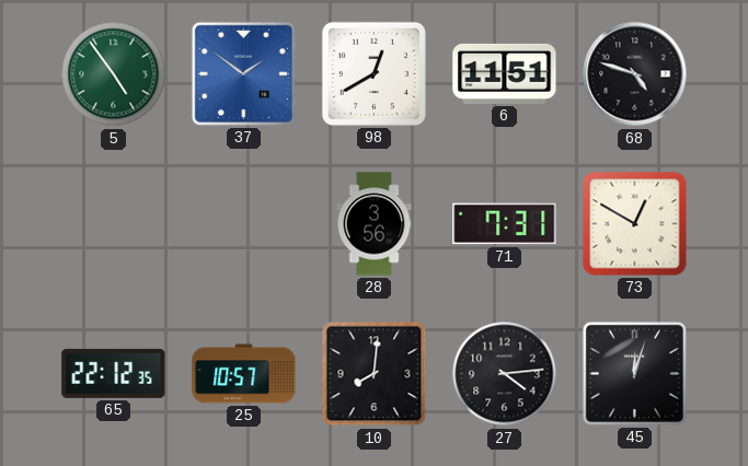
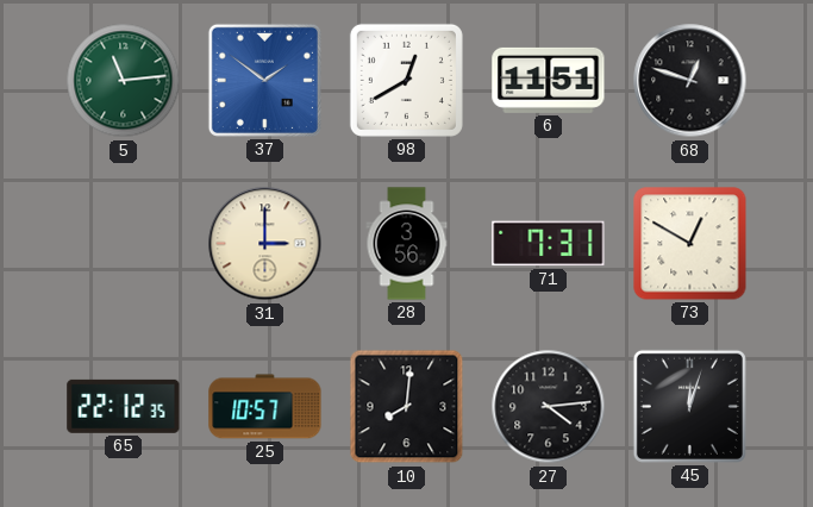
5: 4:54 -> 11:14
68: 4:48 -> 12:48
31: none -> 3:00
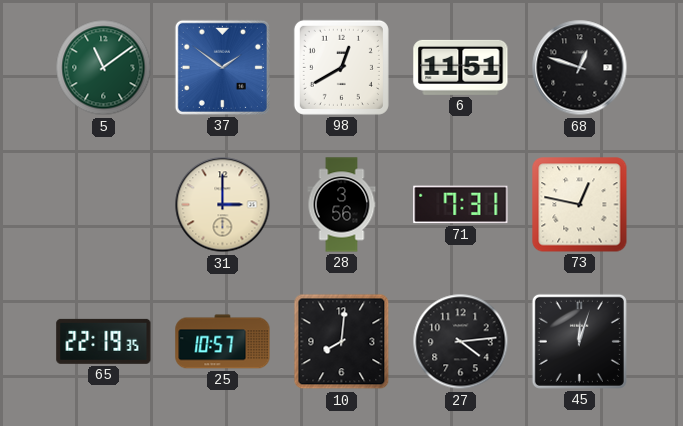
5: 11:14 -> 11:09
73: 12:50 -> 12:47
65: 22:12 -> 22:19
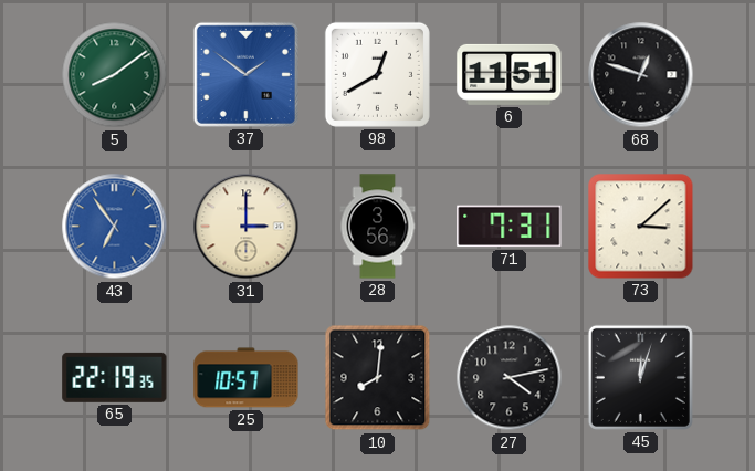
5: 11:09 -> 8:09
43: none -> 6:54
73: 12:47 -> 3:08
27: 4:14 -> 4:13
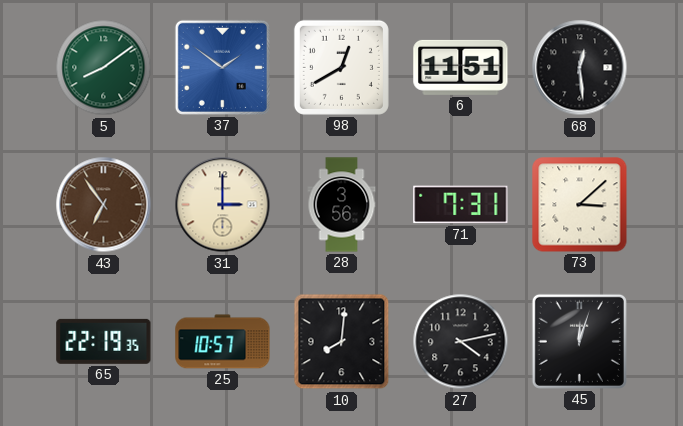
68: 12:48 -> 12:29
43 dial: blue -> brown
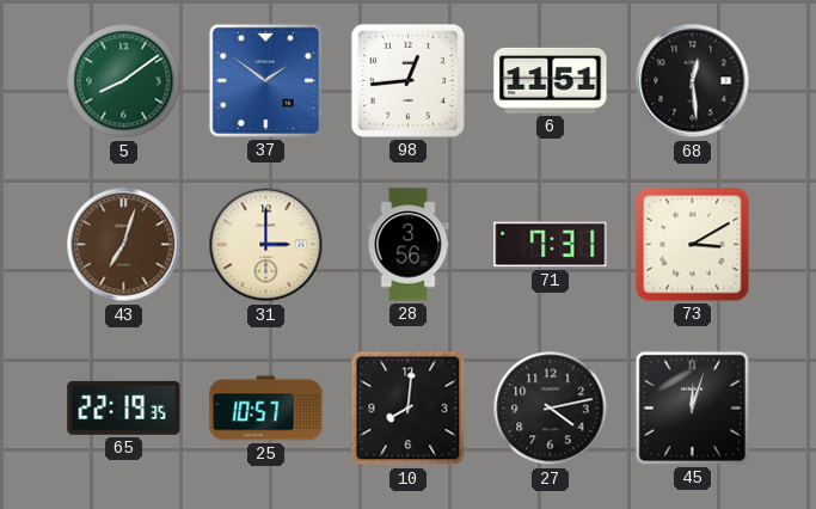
98: 12:40 -> 12:44
43: 6:54 -> 7:03
73: 3:08 -> 3:10
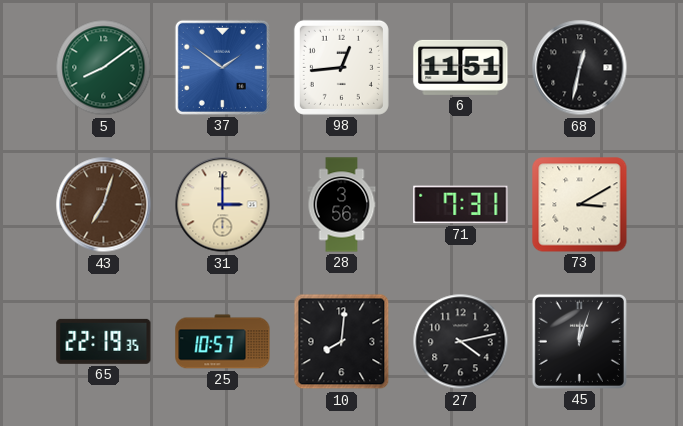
68: 12:29 -> 12:32
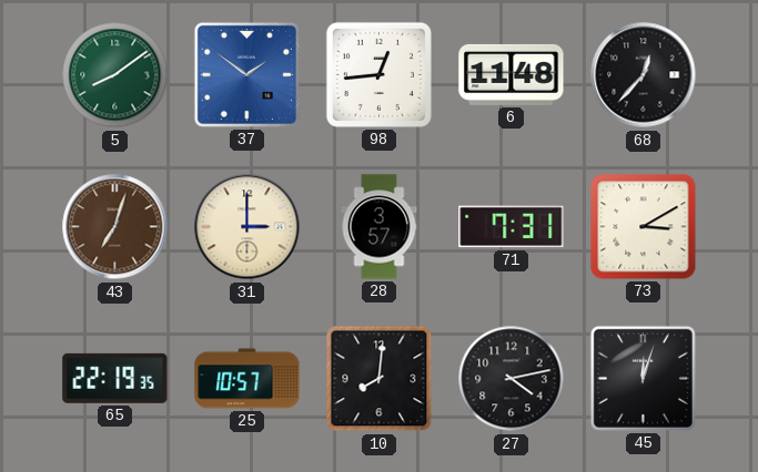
6: 11:51 -> 11:48
68: 12:32 -> 12:37
28: 3:56 -> 3:57
